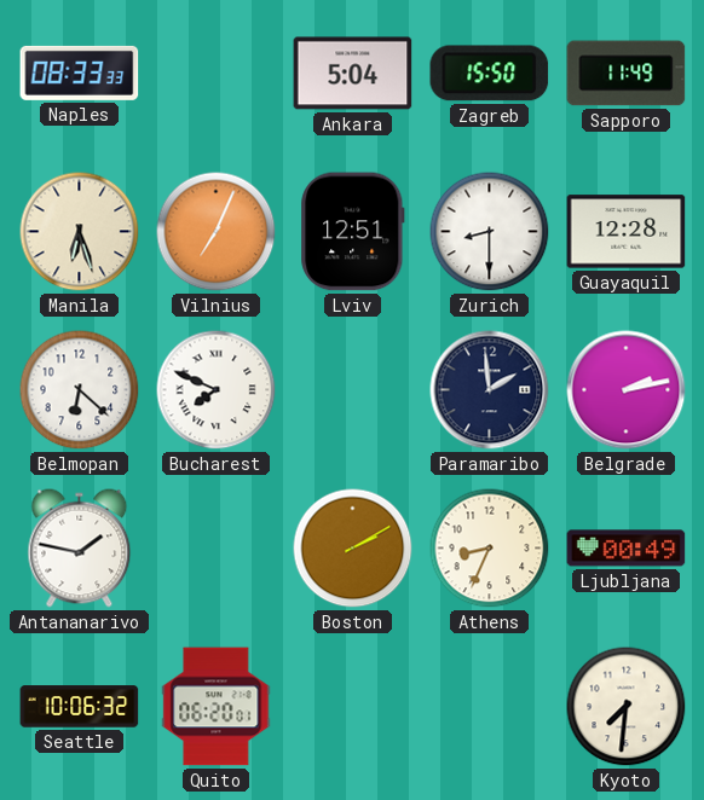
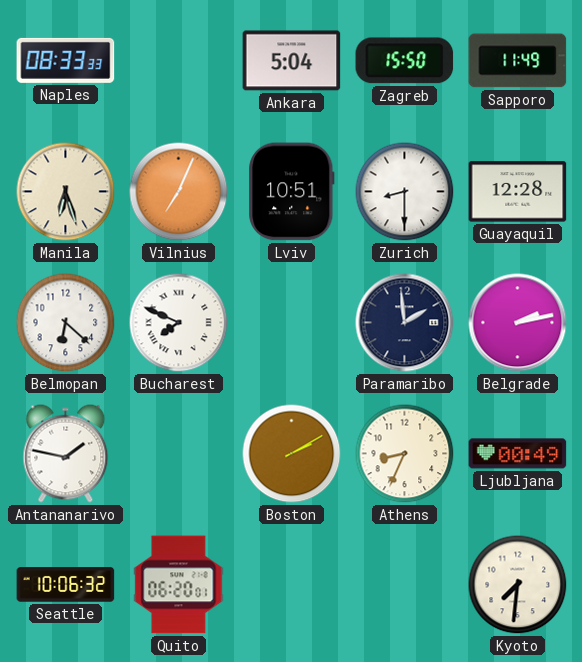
Lviv: 12:51 -> 10:51
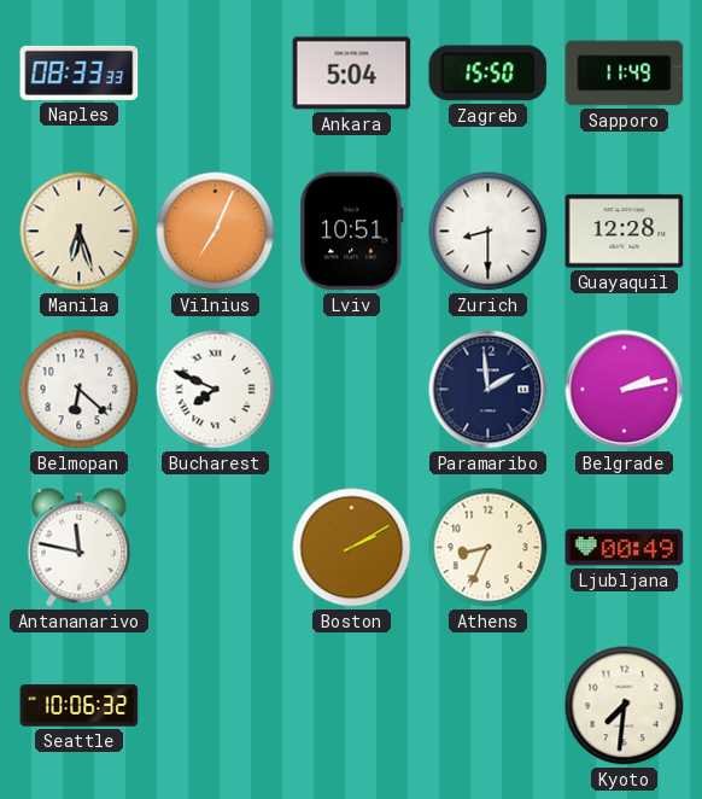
Antananarivo: 1:47 -> 11:47
Quito: 06:20 -> none
